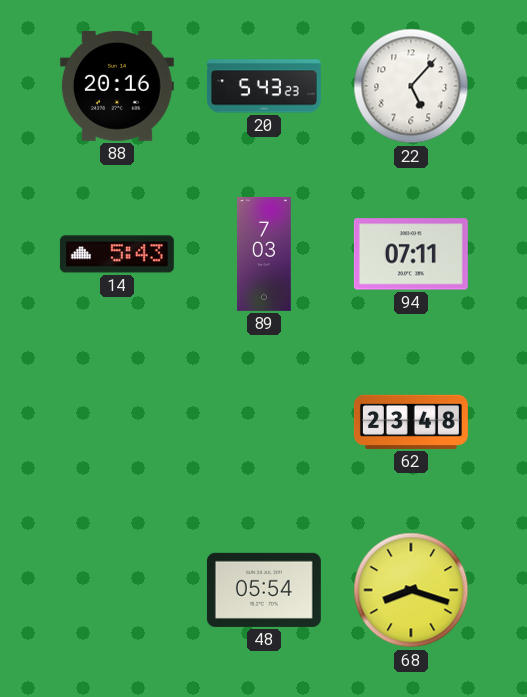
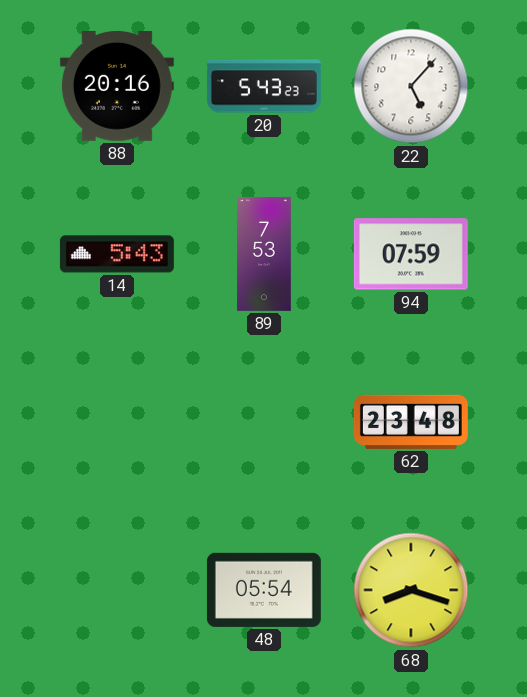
89: 7:03 -> 7:53
94: 07:11 -> 07:59
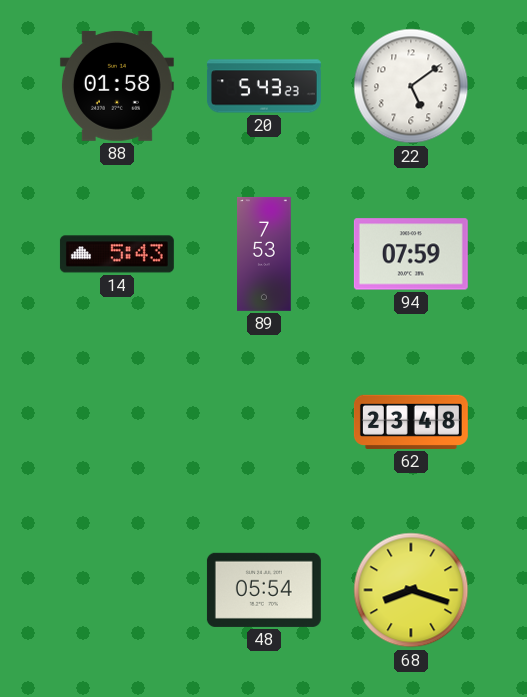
88: 20:16 -> 01:58
22: 5:07 -> 5:09
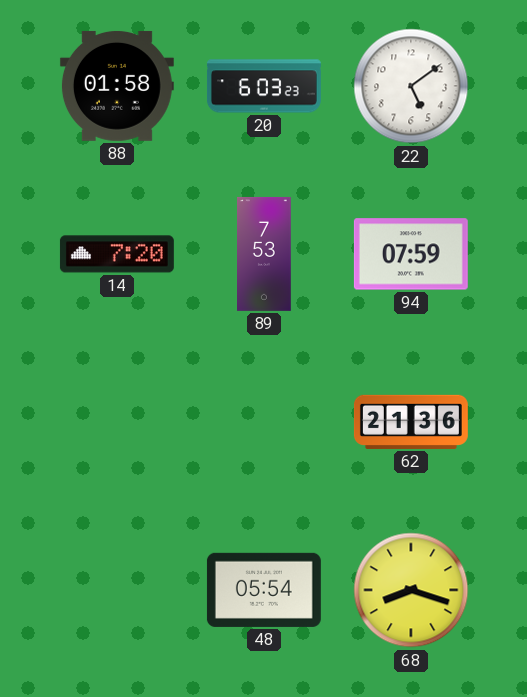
20: 5:43 -> 6:03
14: 5:43 -> 7:20
62: 23:48 -> 21:36
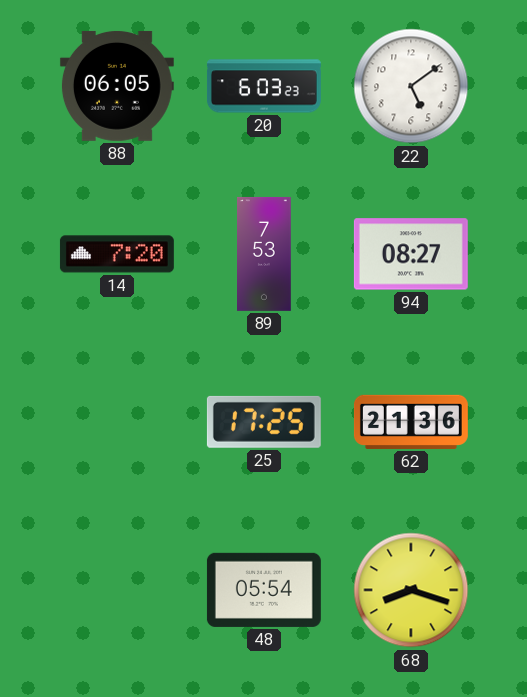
88: 01:58 -> 06:05
94: 07:59 -> 08:27
25: none -> 17:25
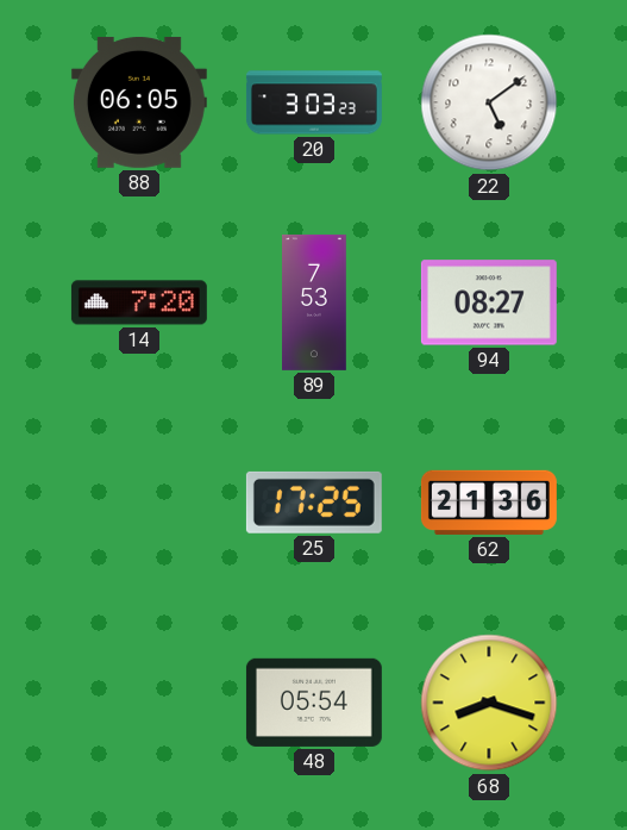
20: 6:03 -> 3:03
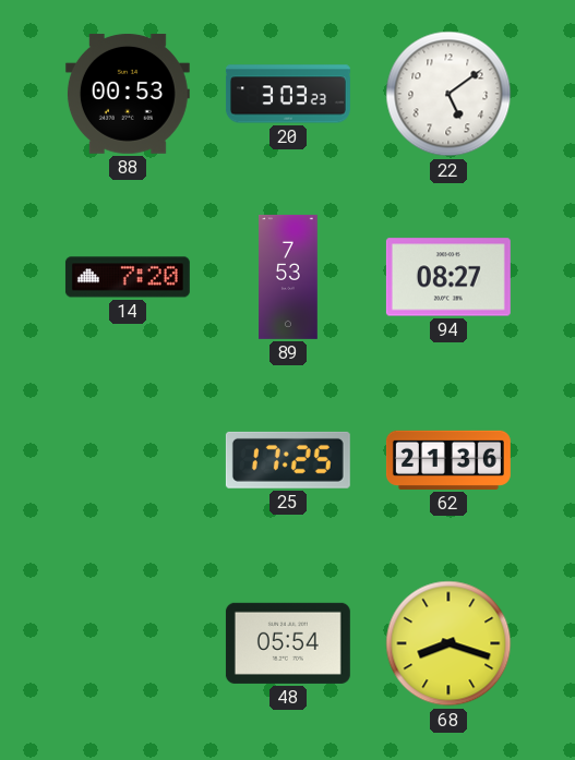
88: 06:05 -> 00:53
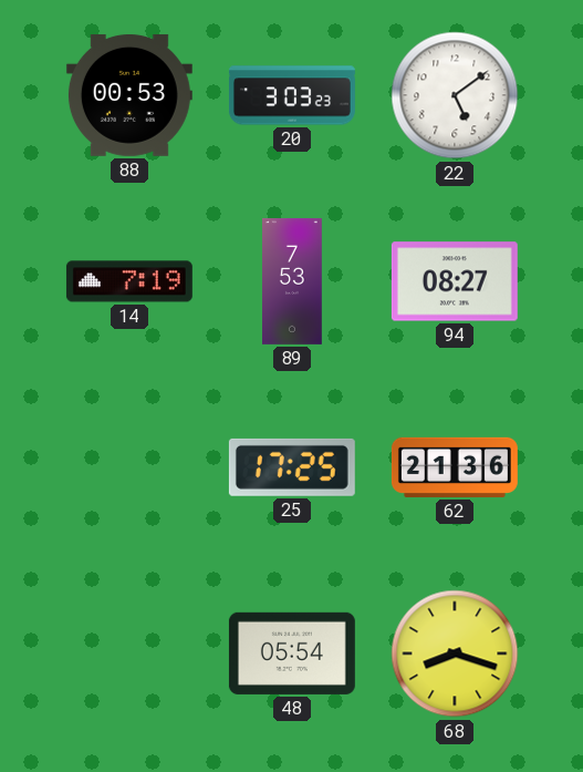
14: 7:20 -> 7:19
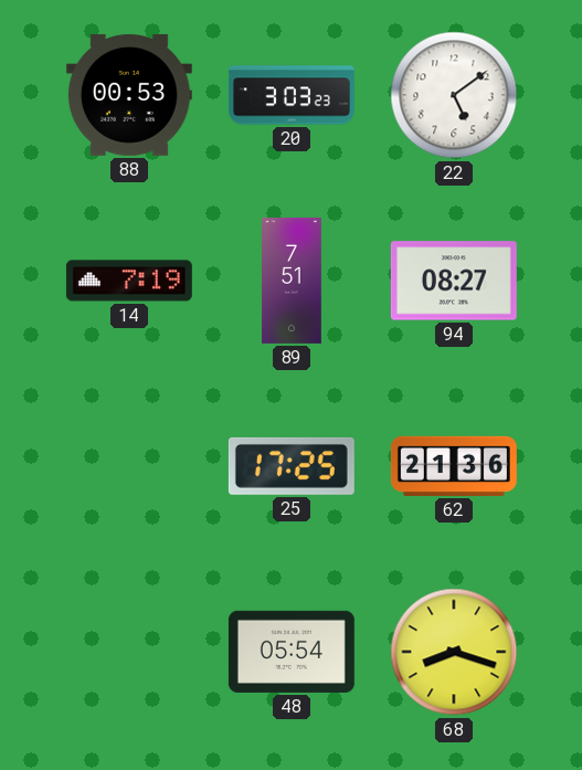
89: 7:53 -> 7:51
